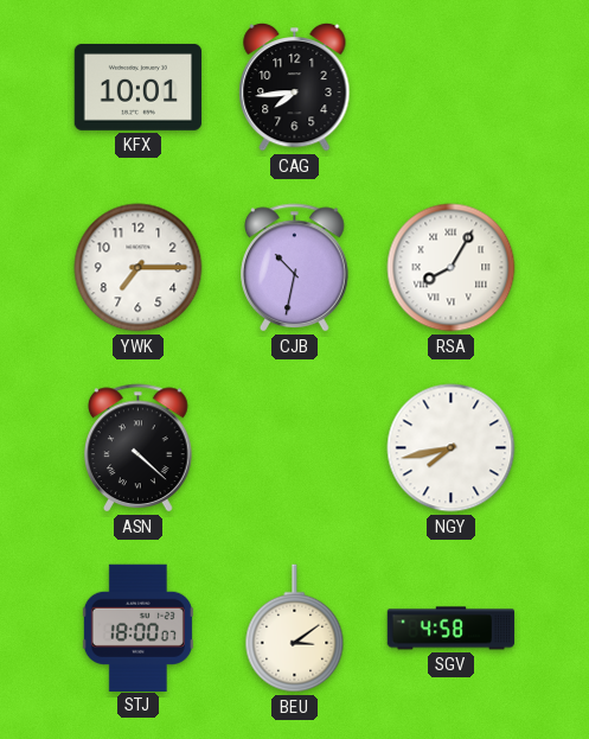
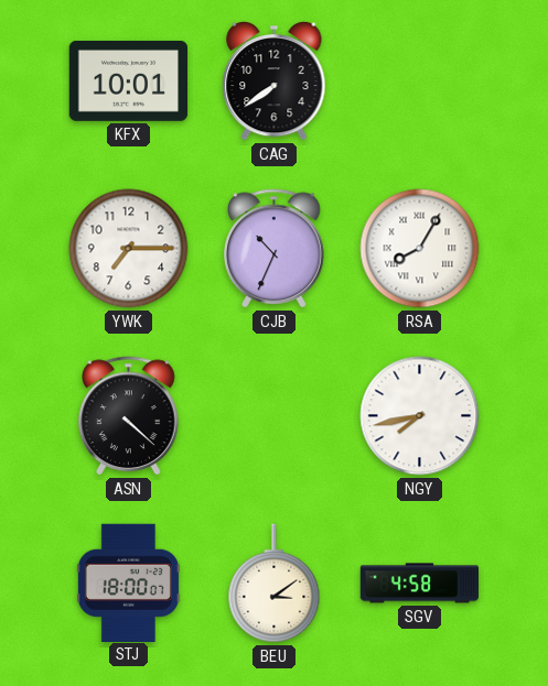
CAG: 7:44 -> 7:39
CJB: 10:32 -> 10:34
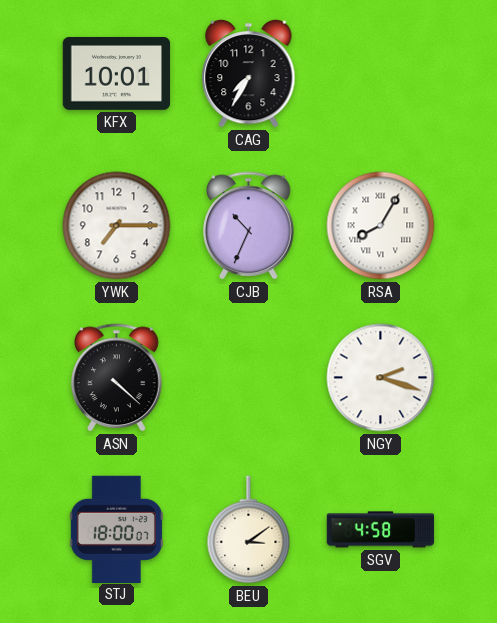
CAG: 7:39 -> 7:35
NGY: 7:43 -> 2:18
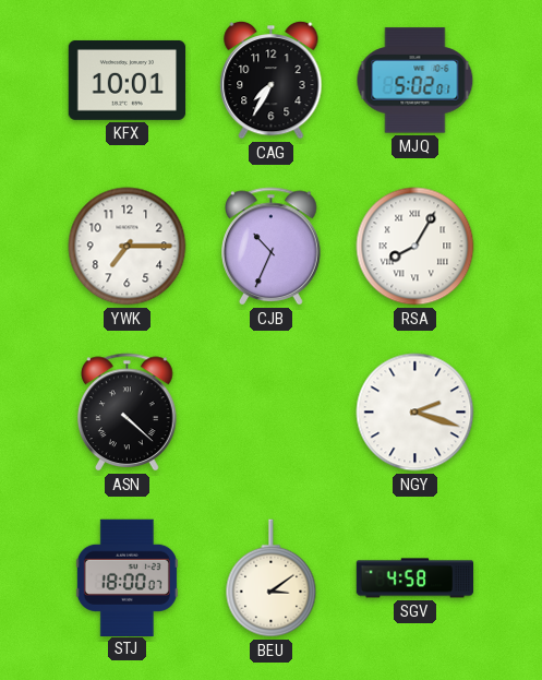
MJQ: none -> 5:02
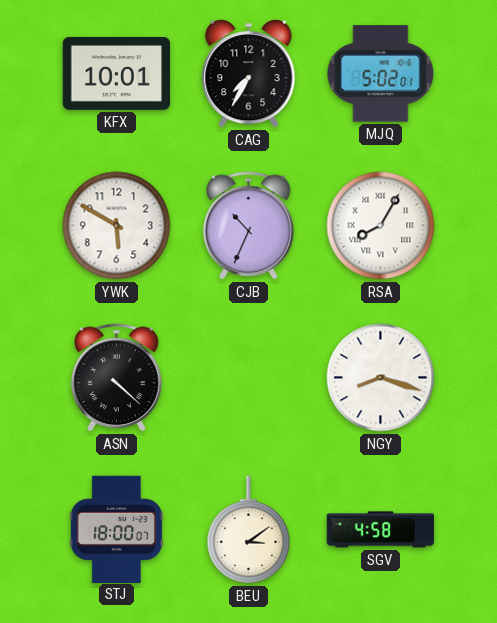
YWK: 7:15 -> 5:50
NGY: 2:18 -> 8:18
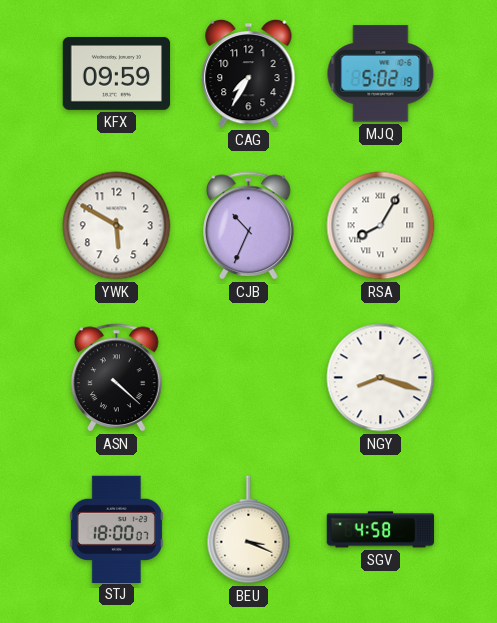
KFX: 10:01 -> 09:59
MJQ: 5:02:01 -> 5:02:19
BEU: 3:09 -> 3:19
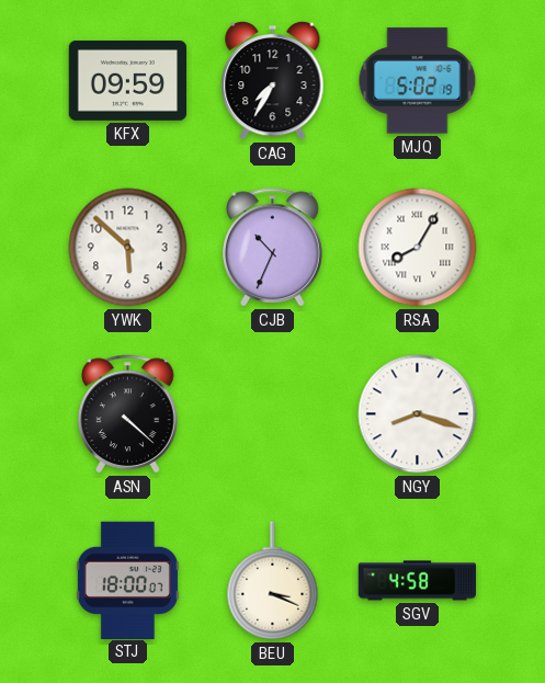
YWK: 5:50 -> 5:52
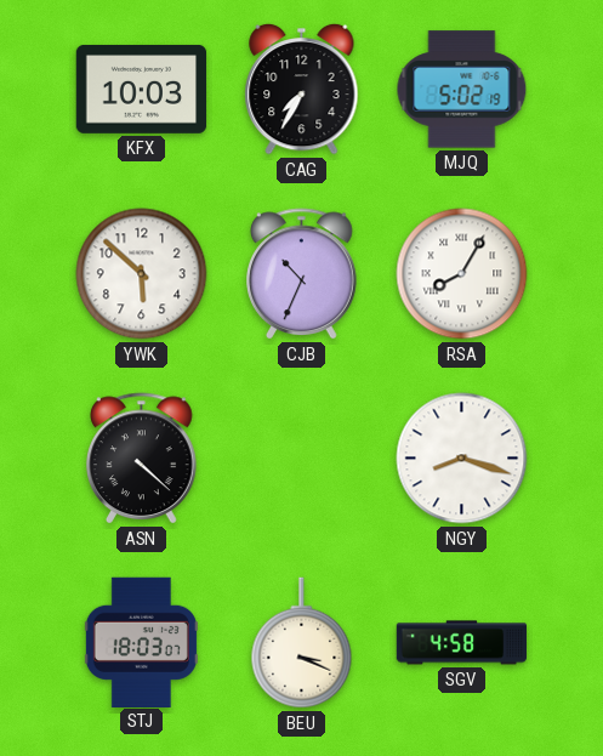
KFX: 09:59 -> 10:03
STJ: 18:00 -> 18:03
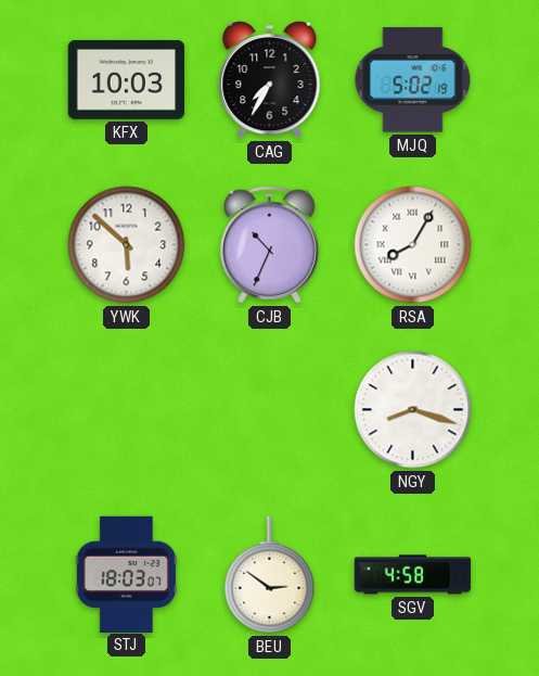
ASN: 4:22 -> none
BEU: 3:19 -> 2:51
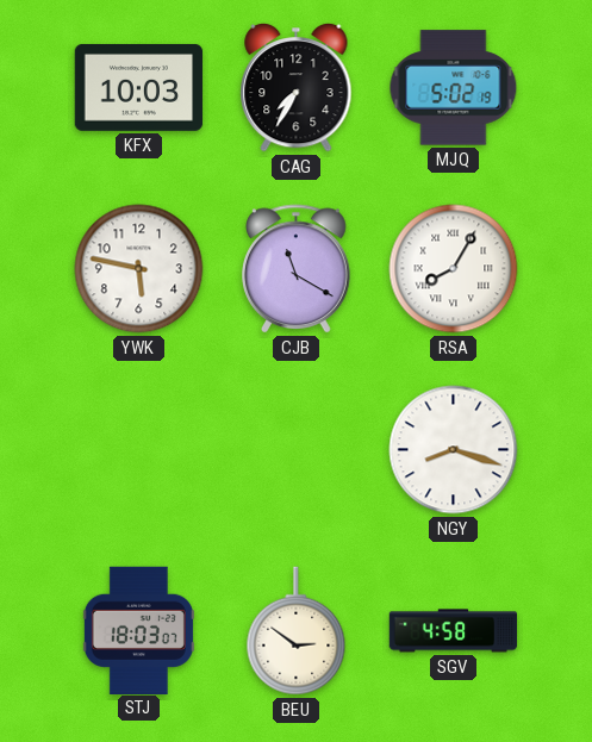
YWK: 5:52 -> 5:47
CJB: 10:34 -> 11:20
